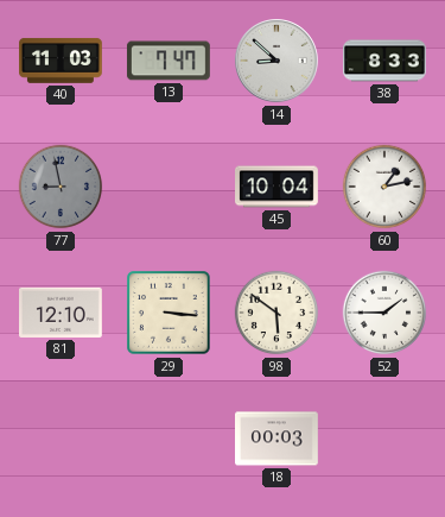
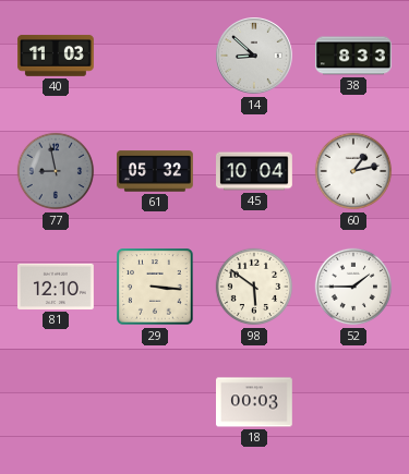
13: 7:47 -> none
61: none -> 05:32
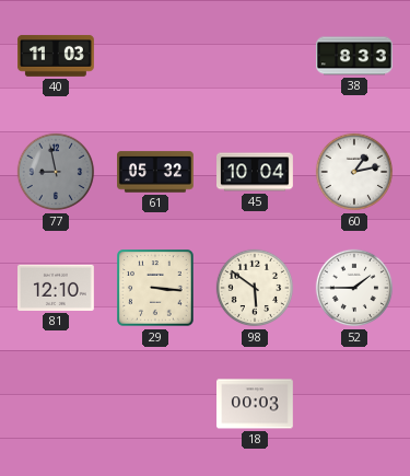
14: 8:52 -> none
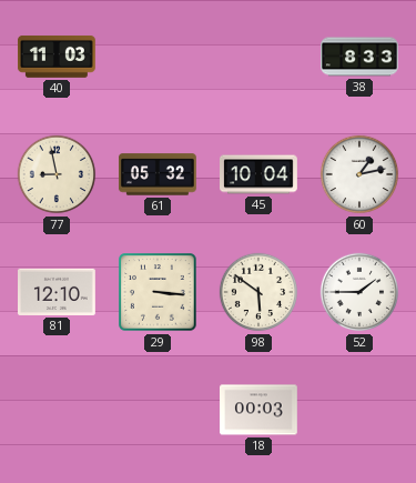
77 dial: grey -> cream
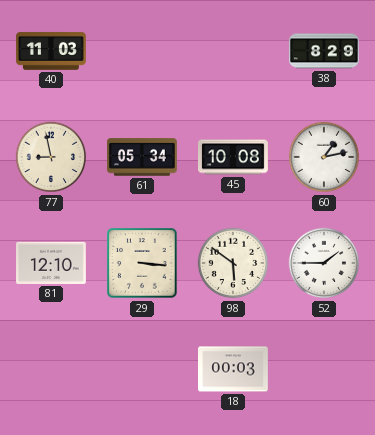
38: 8:33 -> 8:29
61: 05:32 -> 05:34
45: 10:04 -> 10:08
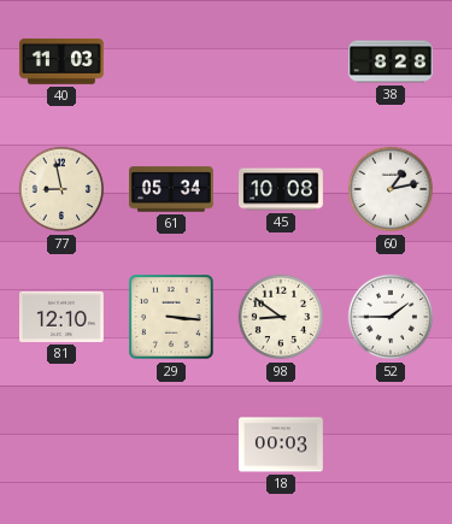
38: 8:29 -> 8:28
98: 5:51 -> 8:51
